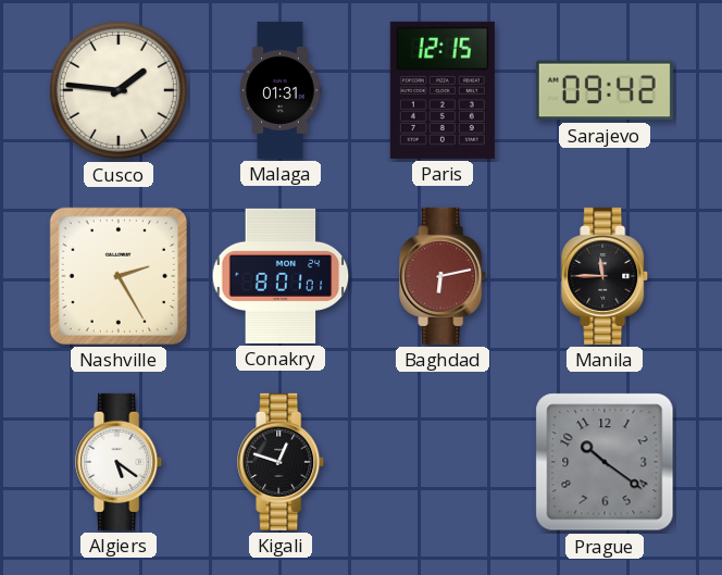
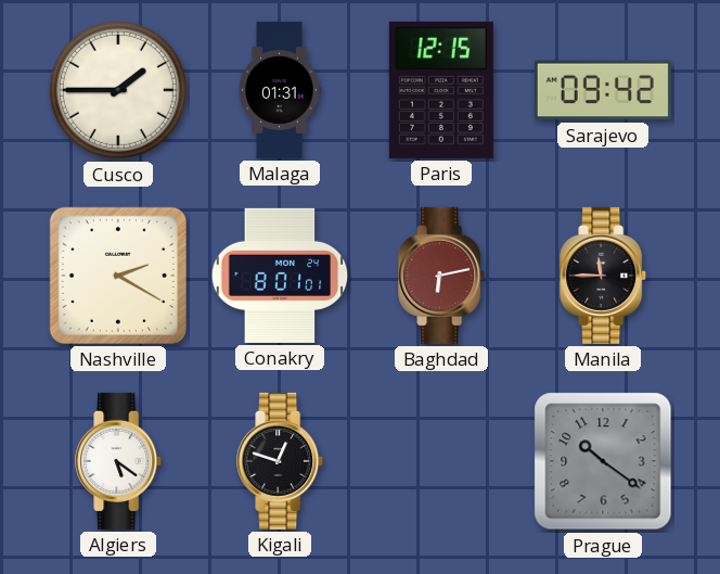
Cusco: 1:46 -> 1:45
Nashville: 2:25 -> 2:20
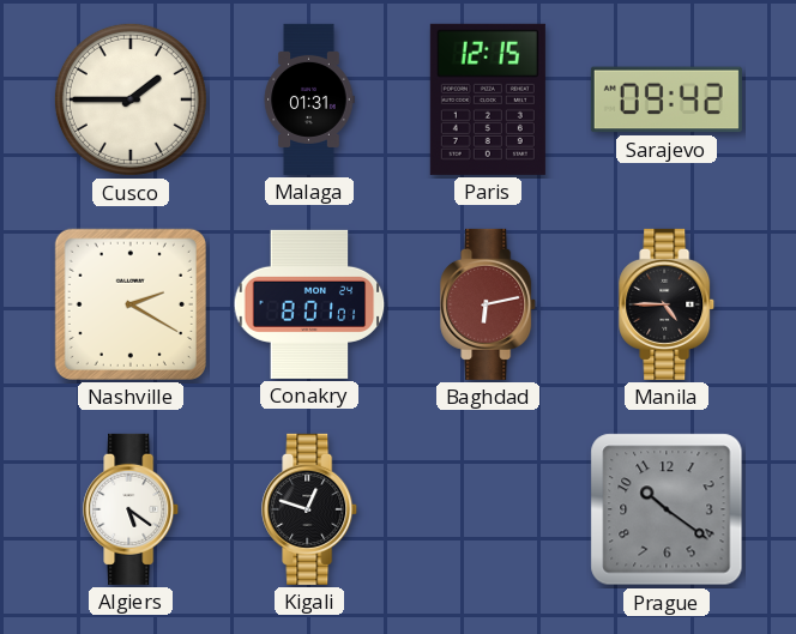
Manila: 11:45 -> 4:45
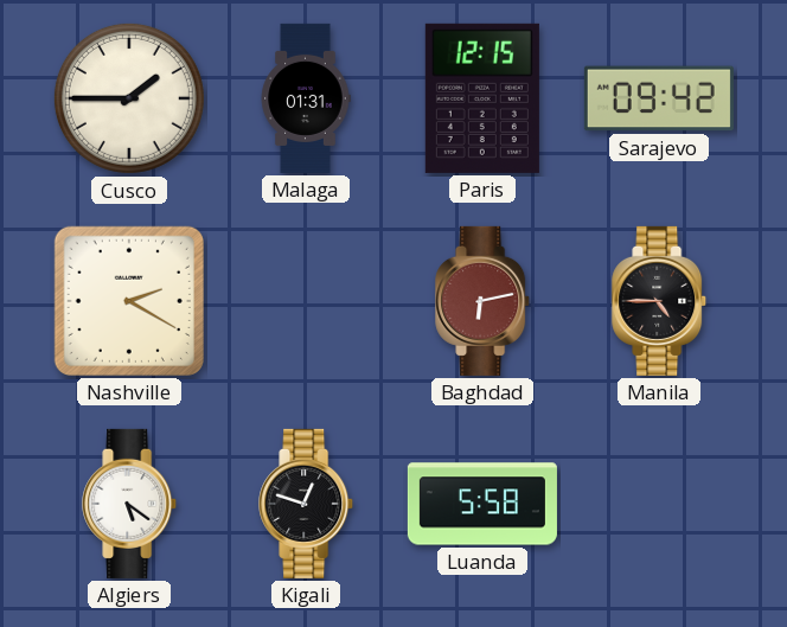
Conakry: 8:01 -> none
Luanda: none -> 5:58
Prague: 10:21 -> none
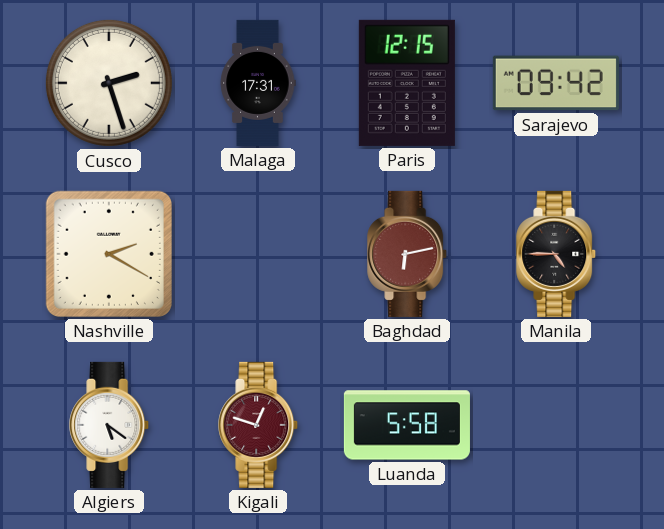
Cusco: 1:45 -> 2:27
Malaga: 01:31 -> 17:31
Kigali dial: black -> burgundy
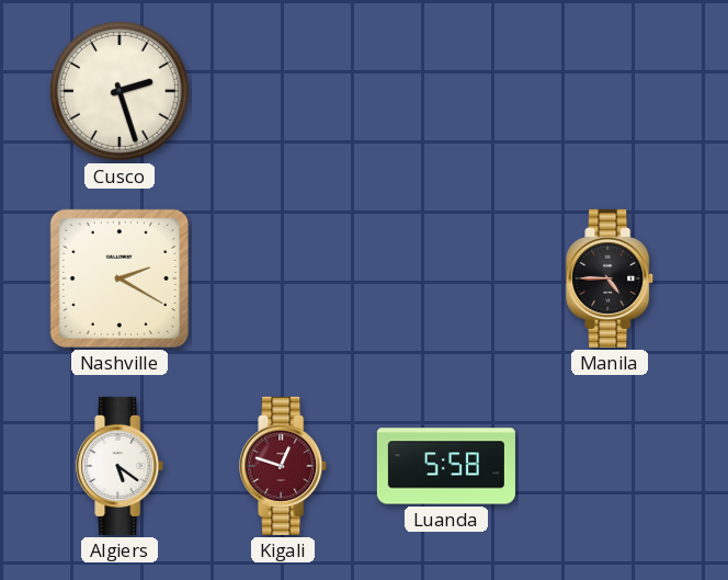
Malaga: 17:31 -> none
Paris: 12:15 -> none
Sarajevo: 09:42 -> none
Baghdad: 6:13 -> none
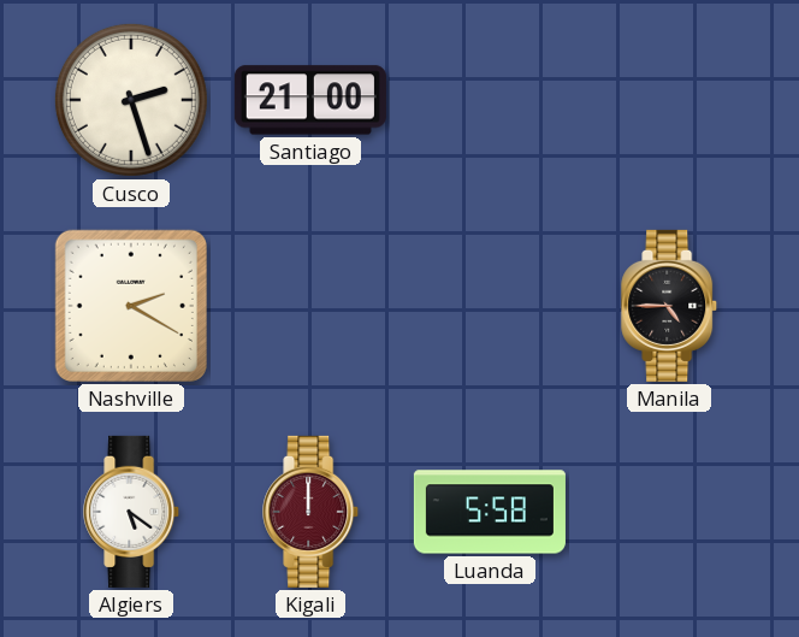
Santiago: none -> 21:00
Kigali: 12:48 -> 12:00
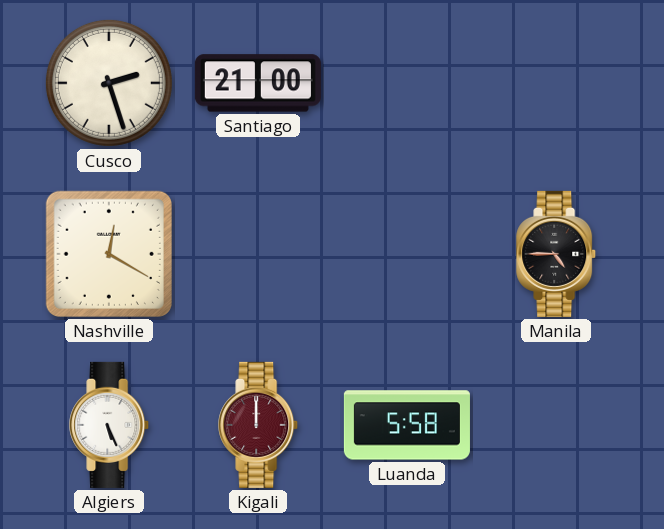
Nashville: 2:20 -> 12:20
Algiers: 5:21 -> 5:26
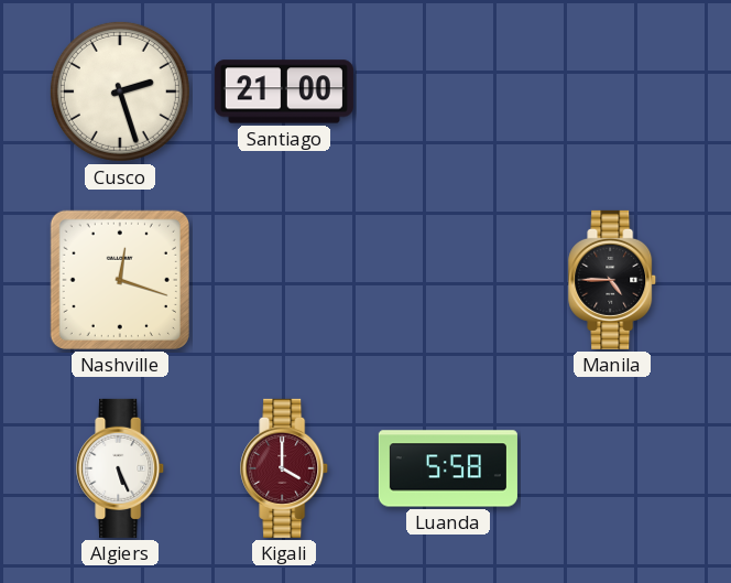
Nashville: 12:20 -> 12:18
Kigali: 12:00 -> 4:00
